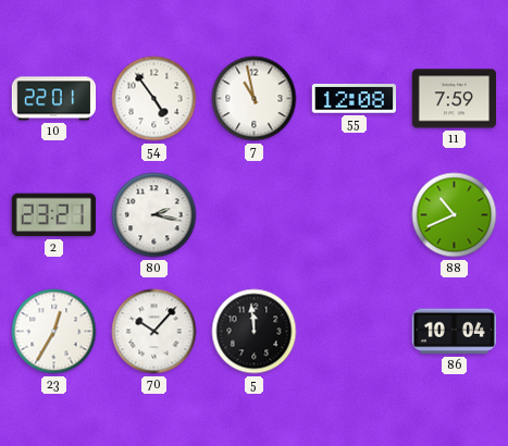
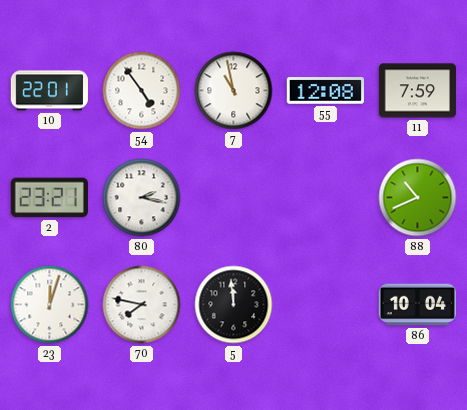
23: 12:35 -> 12:03
70: 10:07 -> 7:47
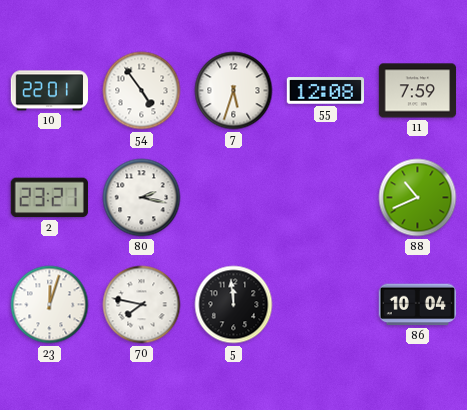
7: 10:58 -> 5:33
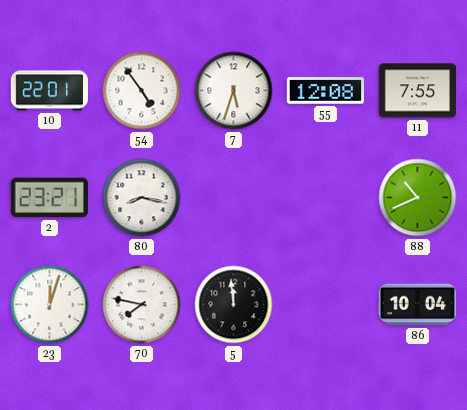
11: 7:59 -> 7:55
80: 2:17 -> 8:17
